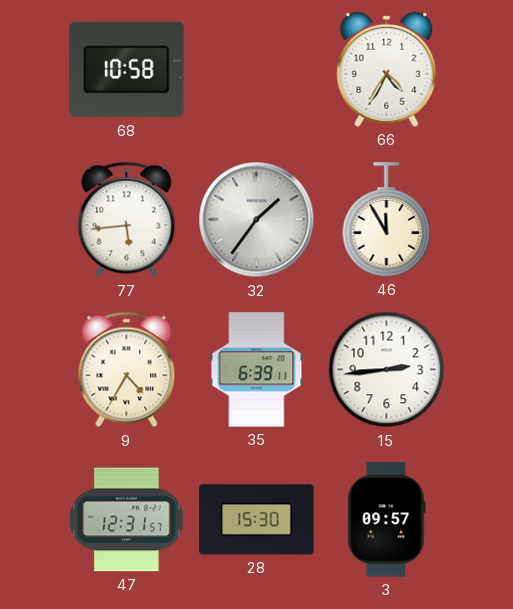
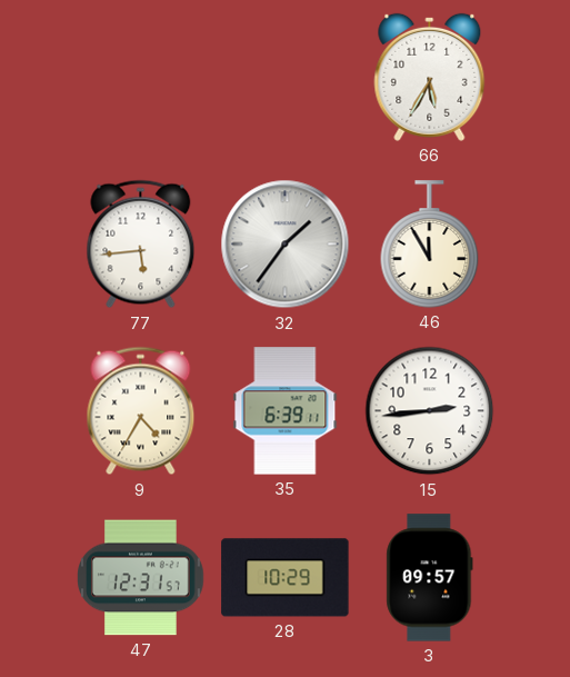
68: 10:58 -> none
66: 4:35 -> 5:35
28: 15:30 -> 10:29
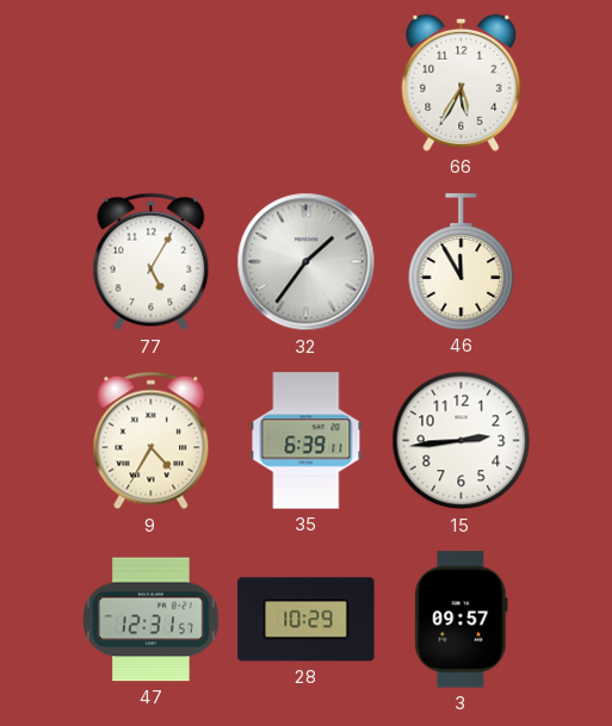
77: 5:44 -> 5:05
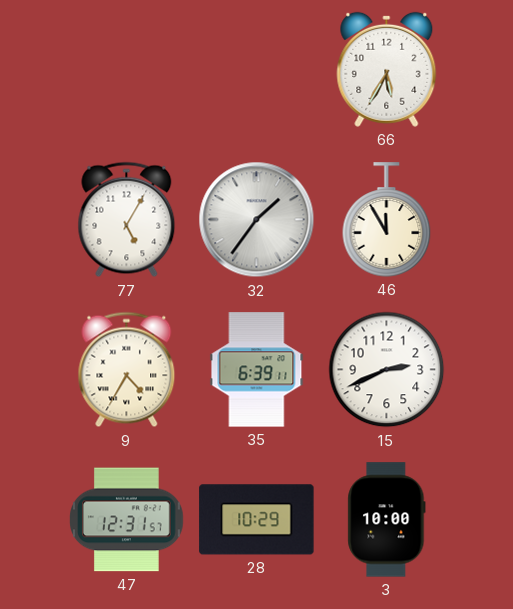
15: 2:44 -> 2:41
3: 09:57 -> 10:00
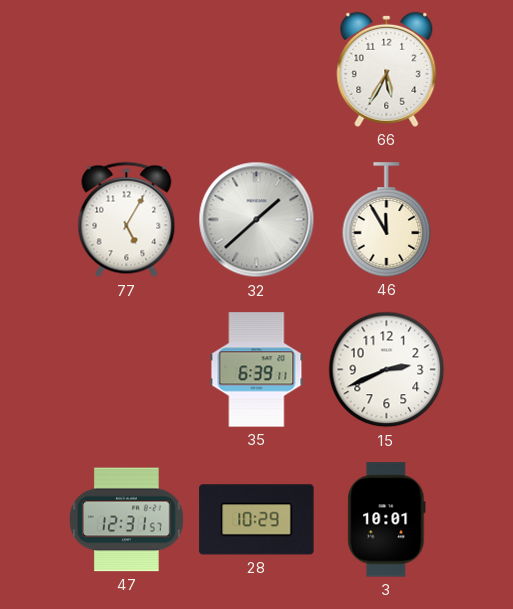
32: 1:36 -> 1:38
9: 4:35 -> none
3: 10:00 -> 10:01
